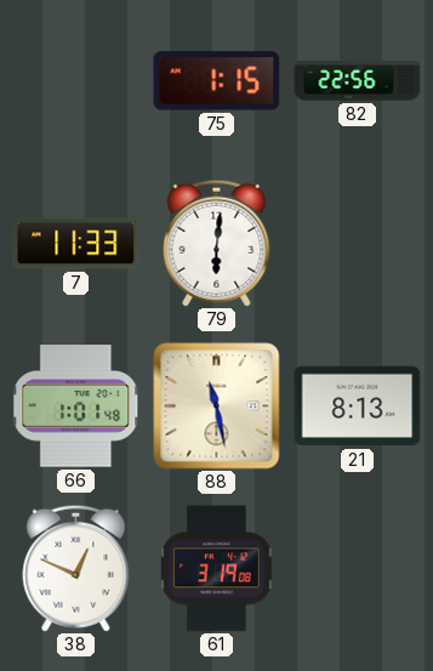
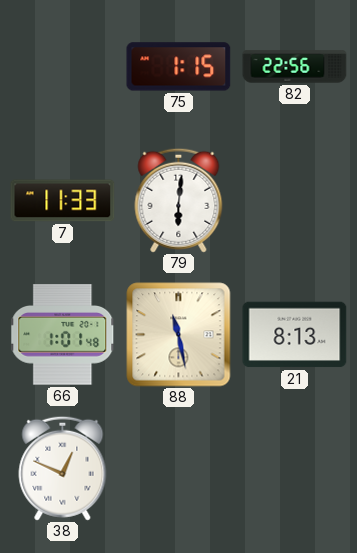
61: 3:19 -> none
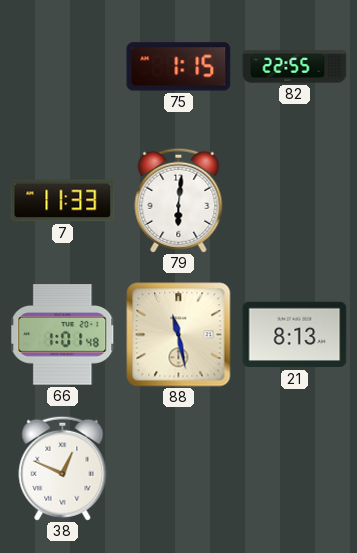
82: 22:56 -> 22:55
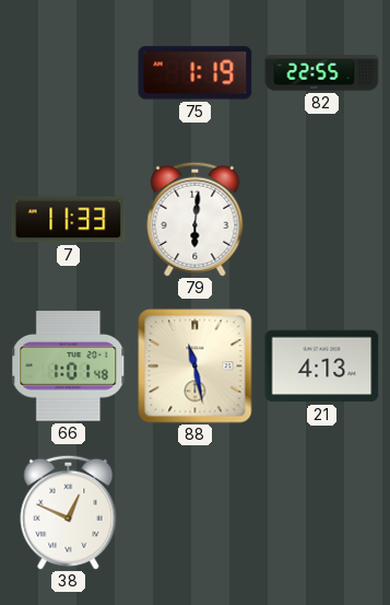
75: 1:15 -> 1:19
21: 8:13 -> 4:13
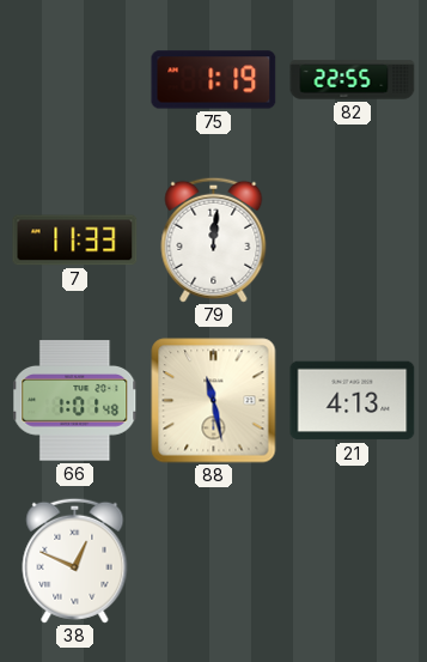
79: 6:01 -> 12:01
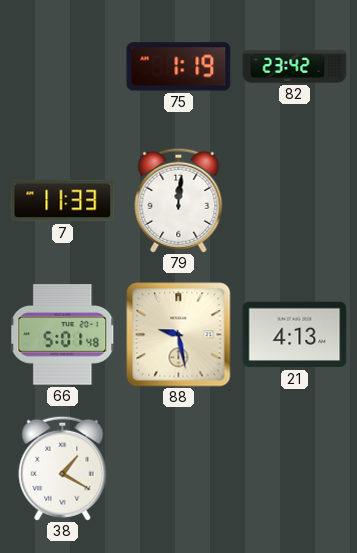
82: 22:55 -> 23:42
66: 1:01 -> 5:01
88: 11:28 -> 9:28
38: 12:49 -> 1:20
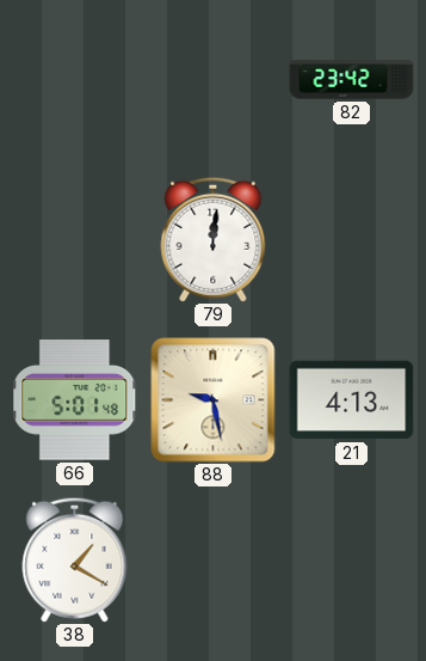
75: 1:19 -> none
7: 11:33 -> none
